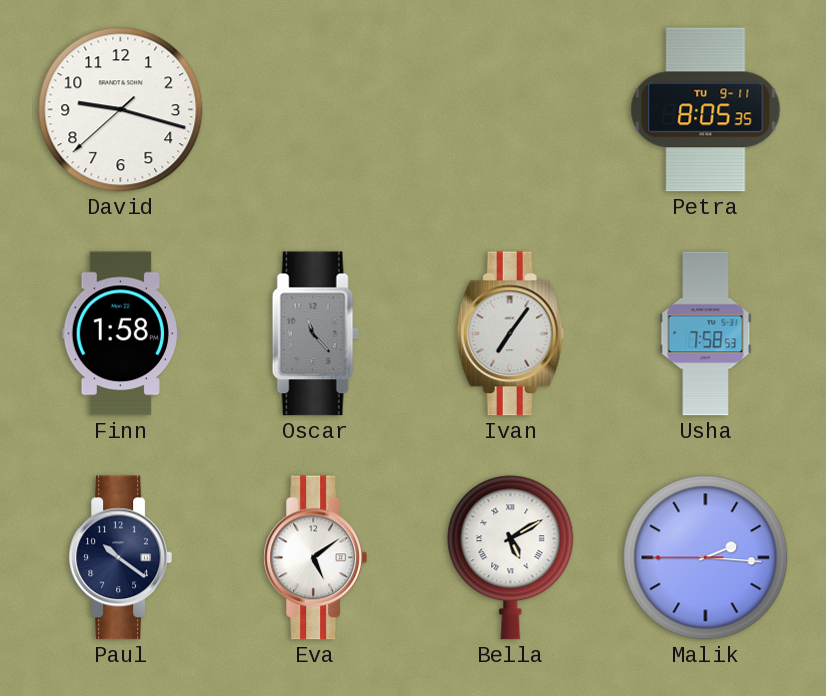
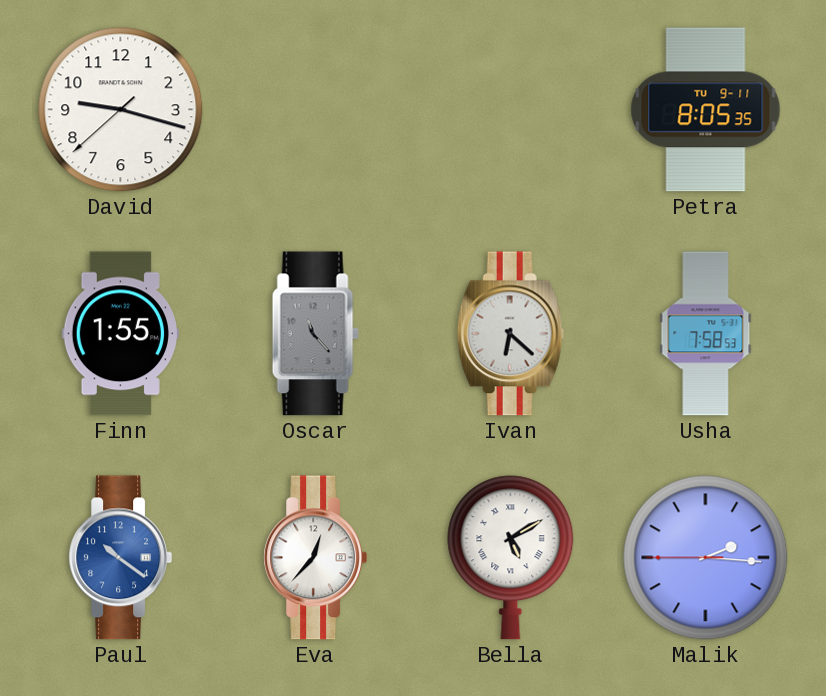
Finn: 1:58 -> 1:55
Ivan: 7:06 -> 6:22
Paul dial: navy -> blue
Eva: 5:09 -> 12:37
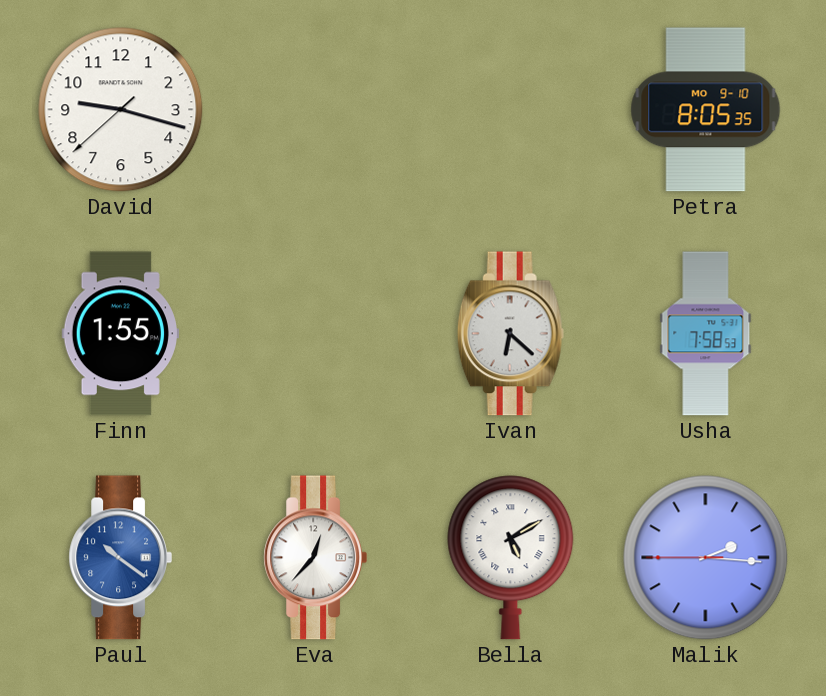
Petra date: TU 9-11 -> MO 9-10
Oscar: 11:23 -> none
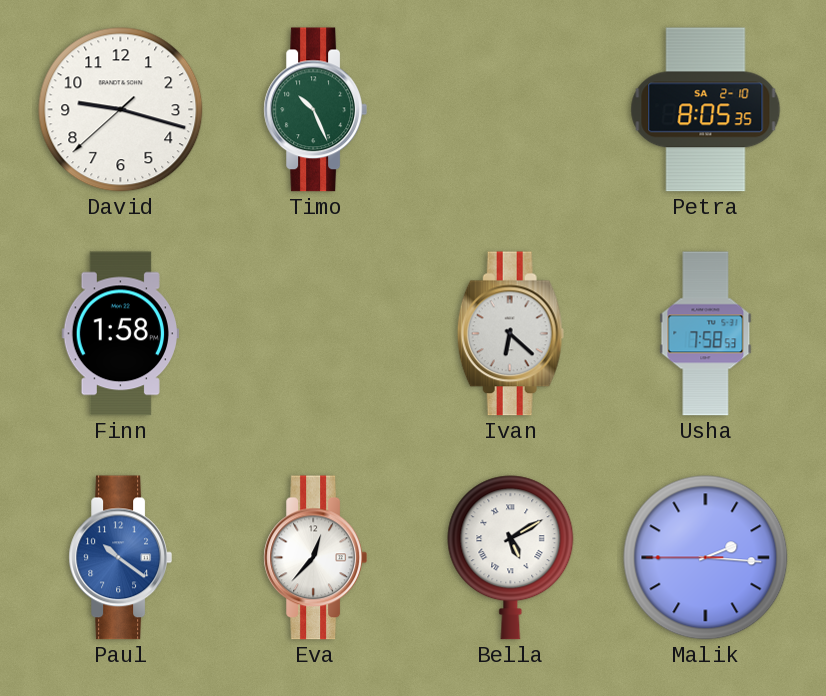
Timo: none -> 10:26
Petra date: MO 9-10 -> SA 2-10
Finn: 1:55 -> 1:58
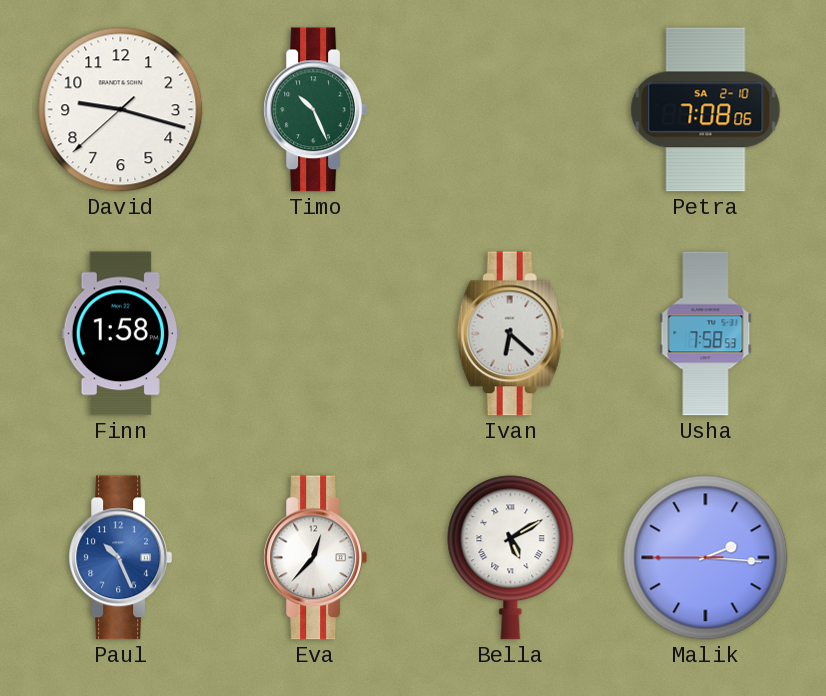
Petra: 8:05 -> 7:08
Paul: 10:21 -> 10:26
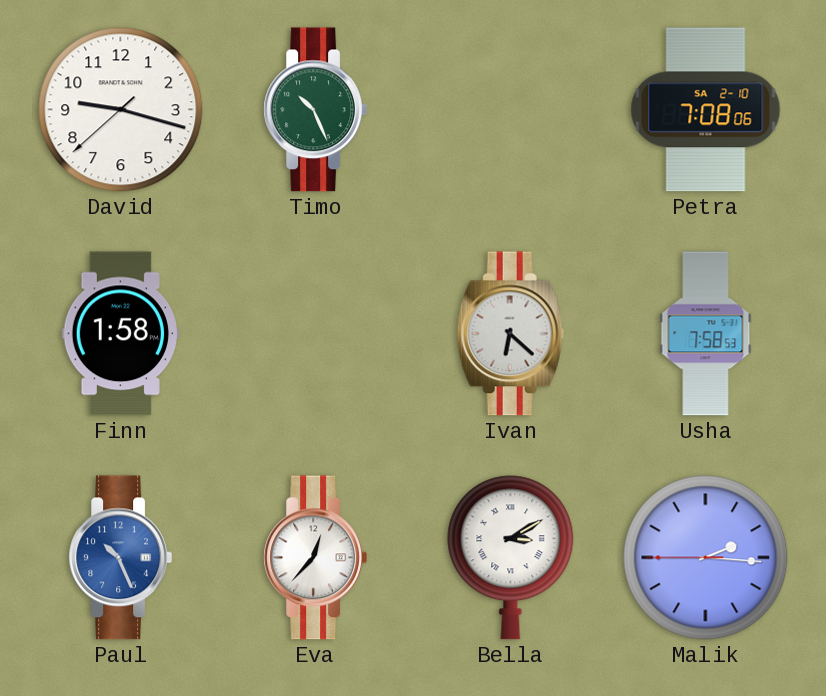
Bella: 5:10 -> 3:10
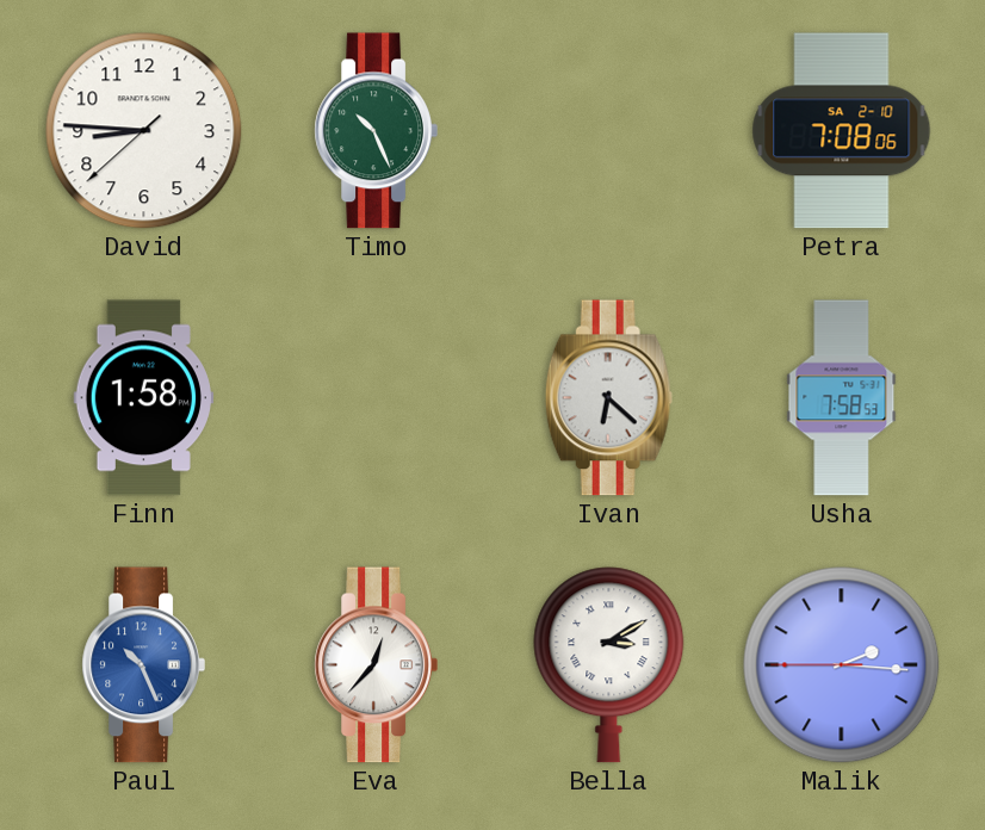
David: 9:17 -> 8:45
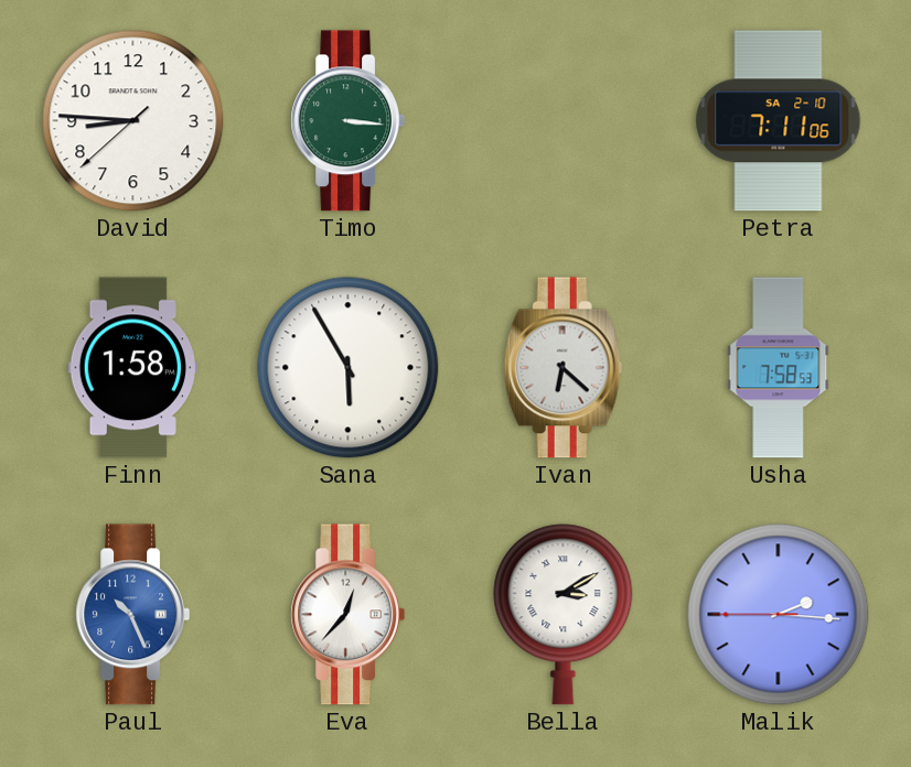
Timo: 10:26 -> 3:16
Petra: 7:08 -> 7:11
Sana: none -> 5:55
